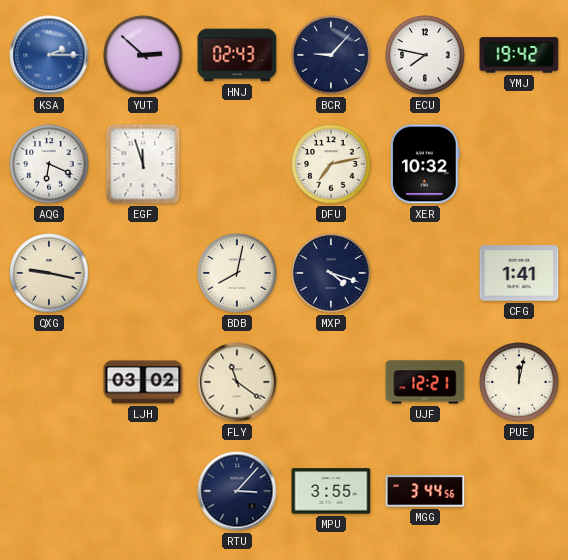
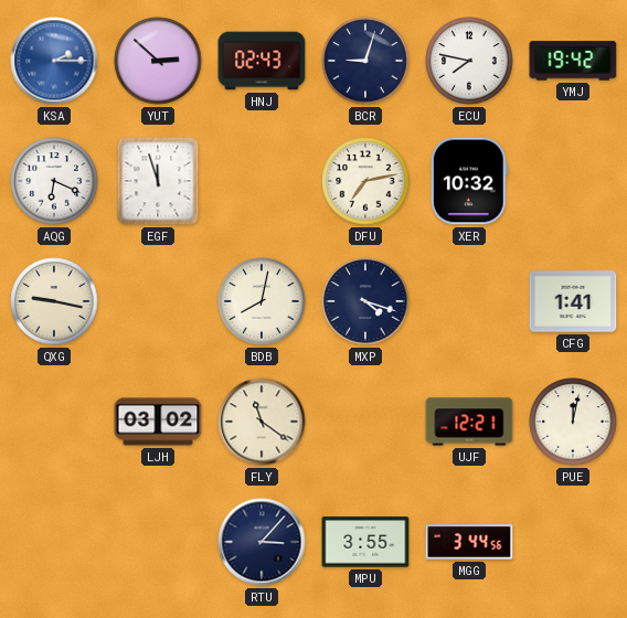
BCR: 9:07 -> 9:03
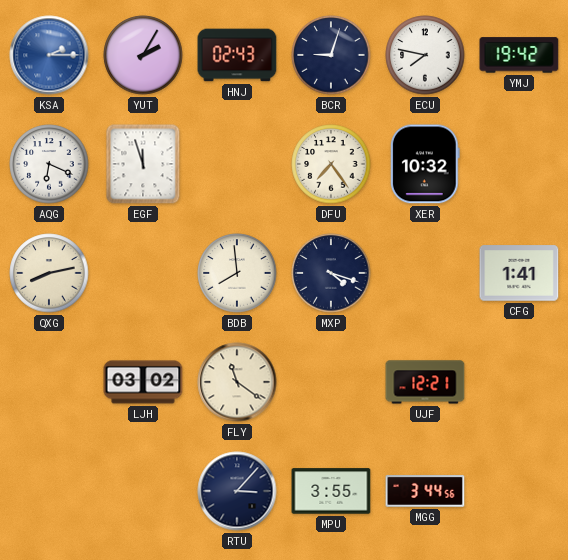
YUT: 2:52 -> 2:05
DFU: 7:13 -> 7:24
QXG: 9:17 -> 8:13
BDB: 8:02 -> 7:59
PUE: 12:02 -> none
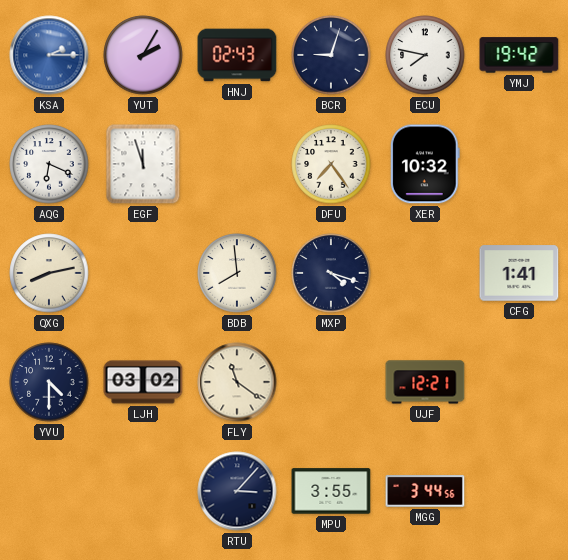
YVU: none -> 4:30
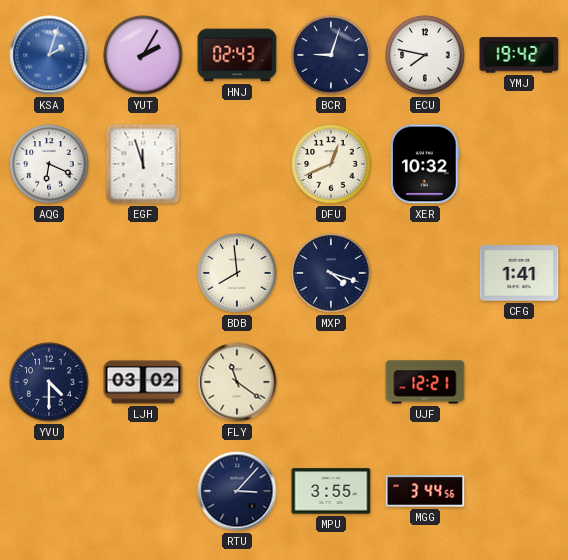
KSA: 2:15 -> 2:03
DFU: 7:24 -> 12:41
QXG: 8:13 -> none
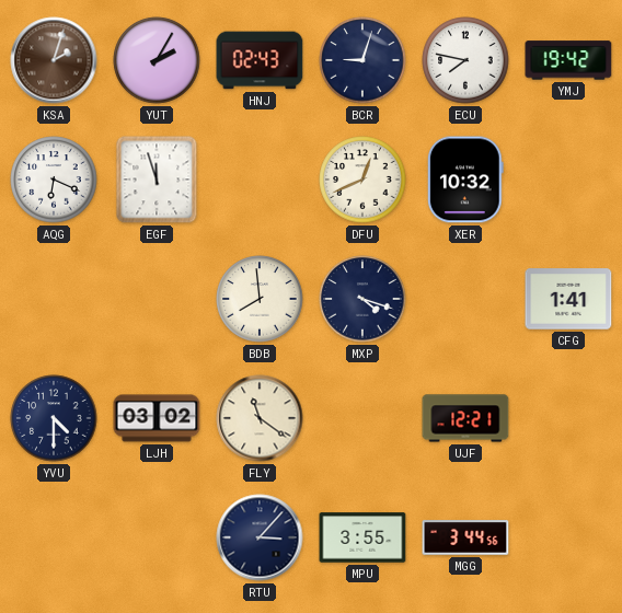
KSA dial: blue -> brown
